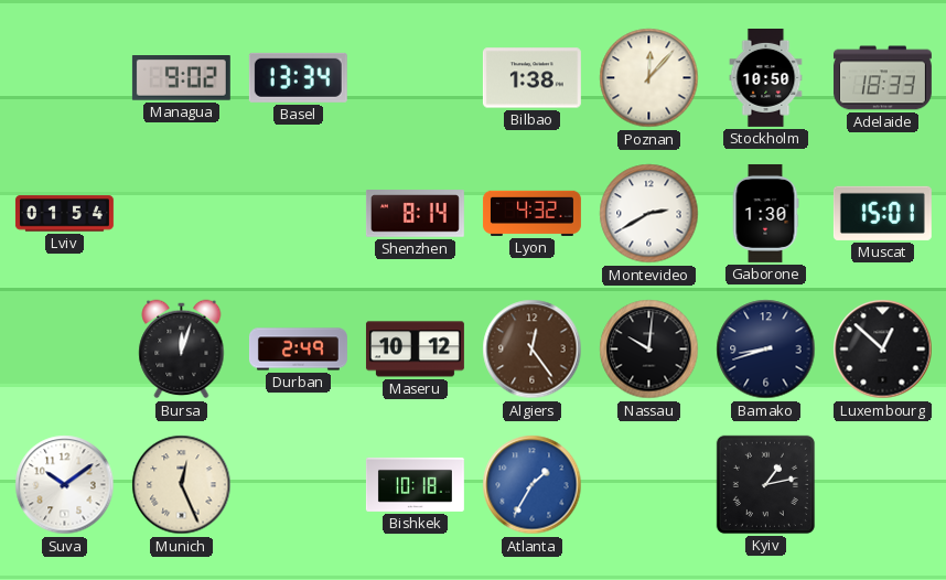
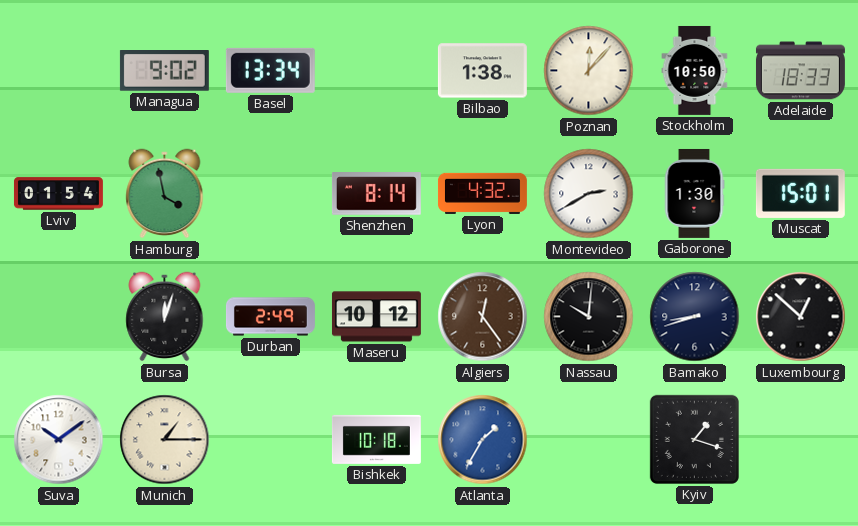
Hamburg: none -> 3:58
Munich: 12:26 -> 1:15
Kyiv: 1:13 -> 1:18
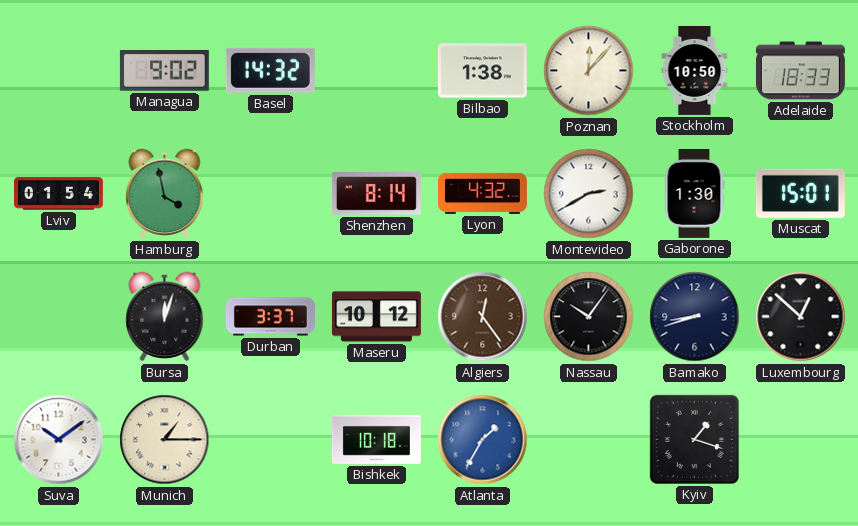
Basel: 13:34 -> 14:32
Durban: 2:49 -> 3:37
Nassau: 10:01 -> 10:06
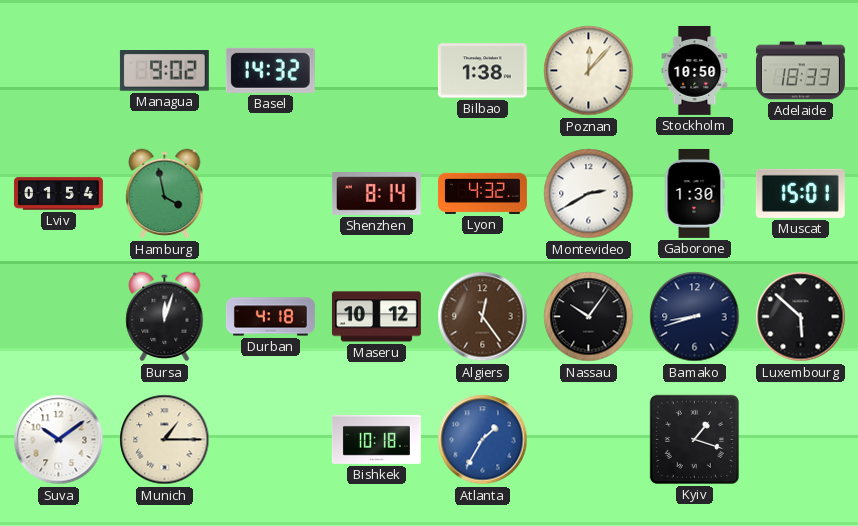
Durban: 3:37 -> 4:18
Luxembourg: 12:52 -> 5:52
